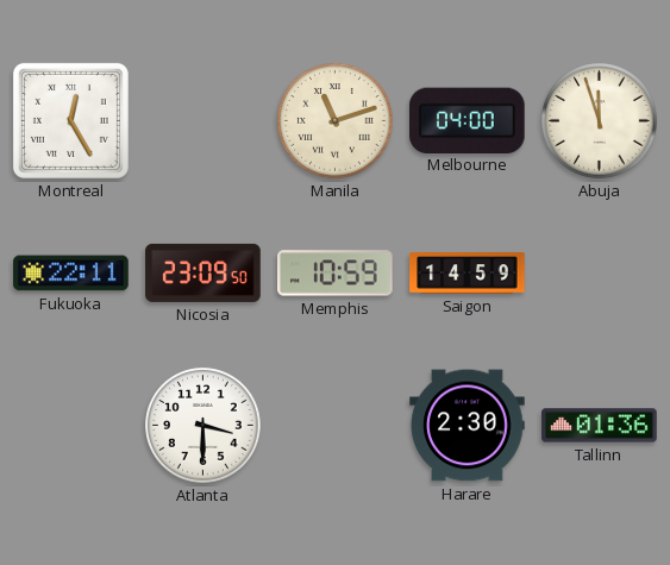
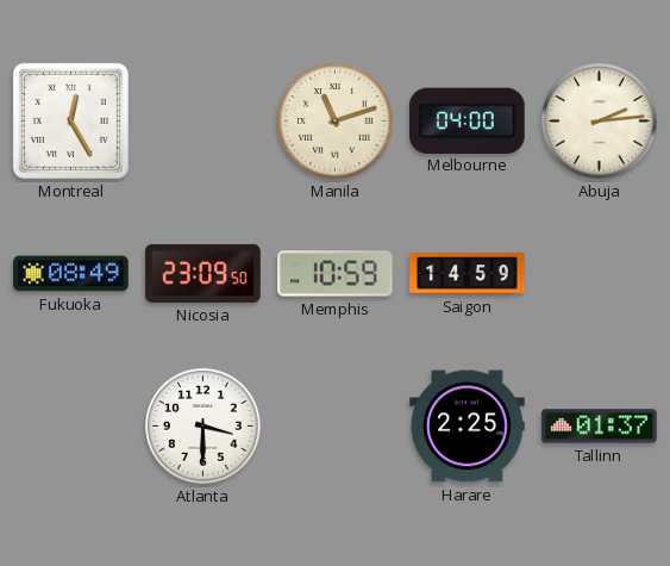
Abuja: 11:57 -> 2:14
Fukuoka: 22:11 -> 08:49
Harare: 2:30 -> 2:25
Tallinn: 01:36 -> 01:37
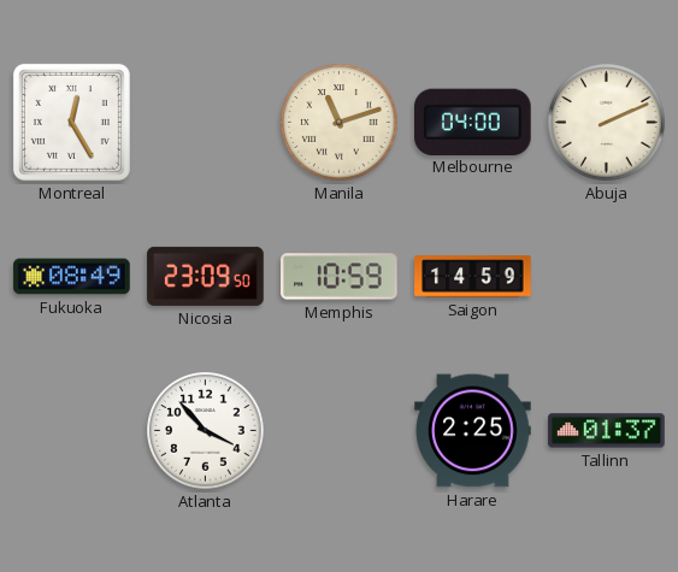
Abuja: 2:14 -> 2:11
Atlanta: 3:30 -> 3:53
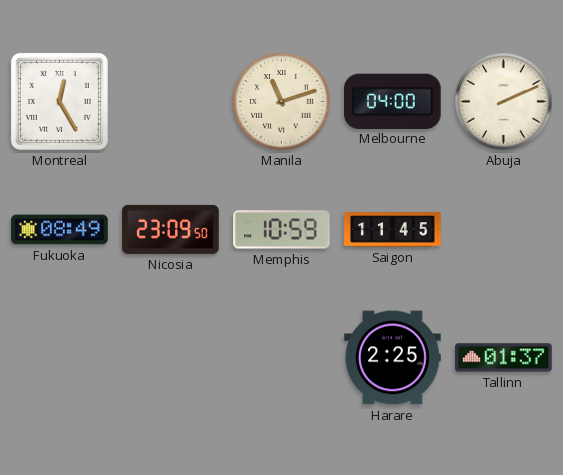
Saigon: 14:59 -> 11:45
Atlanta: 3:53 -> none
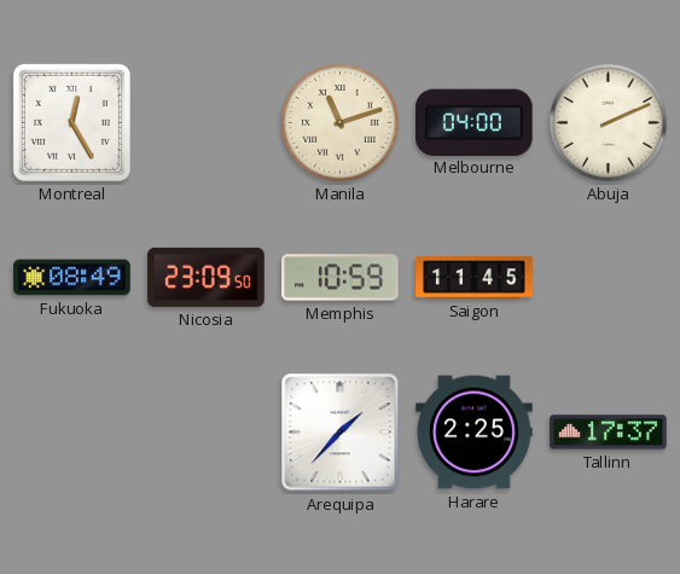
Arequipa: none -> 1:37
Tallinn: 01:37 -> 17:37
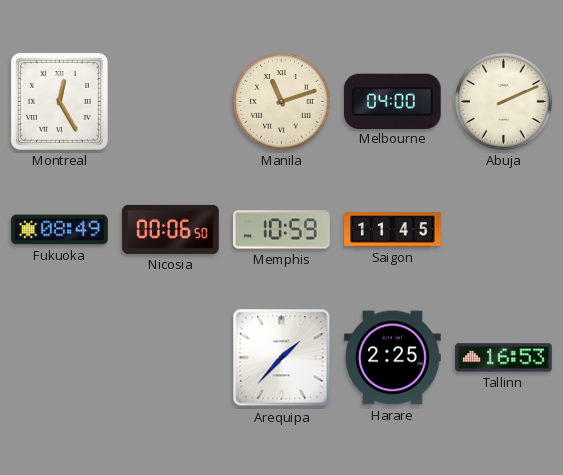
Nicosia: 23:09 -> 00:06
Tallinn: 17:37 -> 16:53
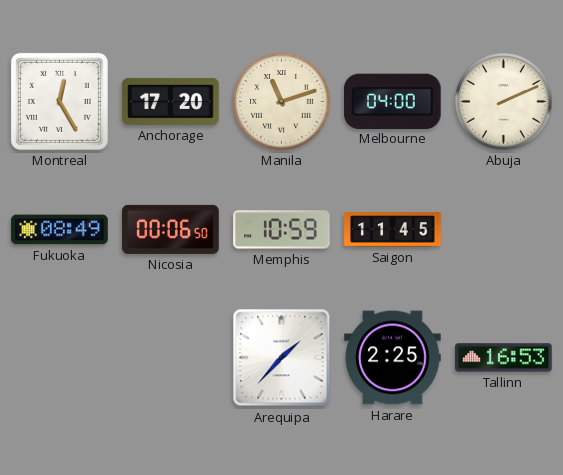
Anchorage: none -> 17:20
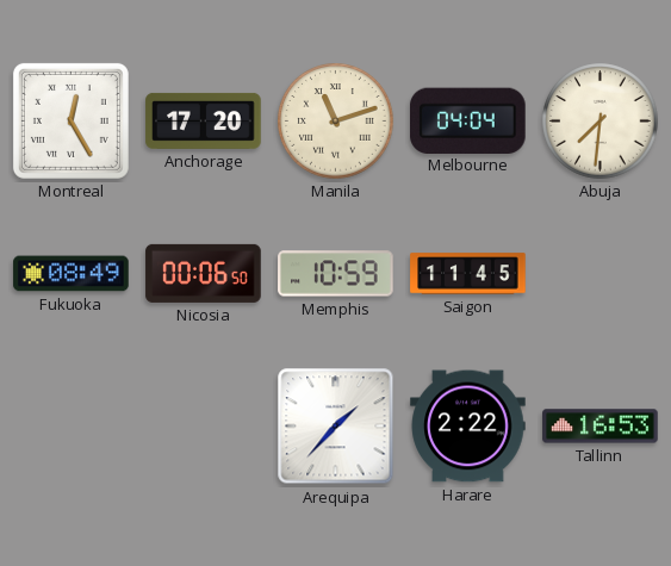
Melbourne: 04:00 -> 04:04
Abuja: 2:11 -> 7:31
Harare: 2:25 -> 2:22
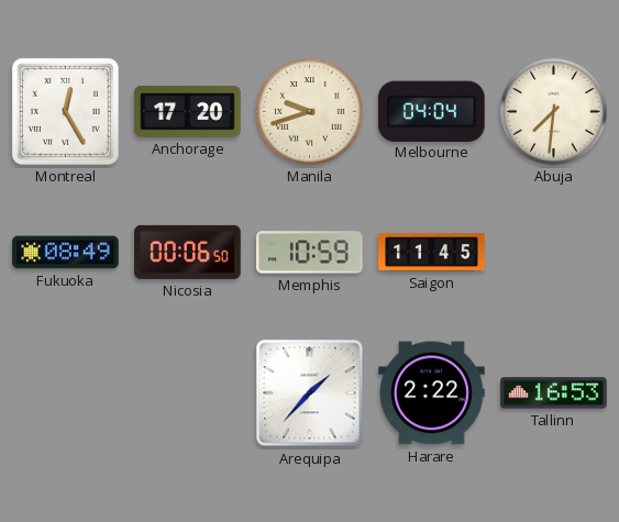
Manila: 11:12 -> 9:42
